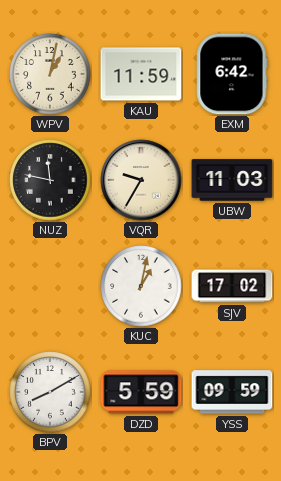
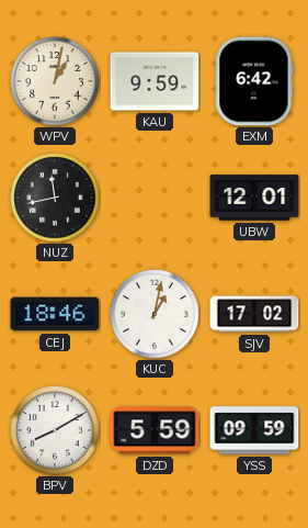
KAU: 11:59 -> 9:59
NUZ: 11:47 -> 11:43
VQR: 9:35 -> none
UBW: 11:03 -> 12:01
CEJ: none -> 18:46
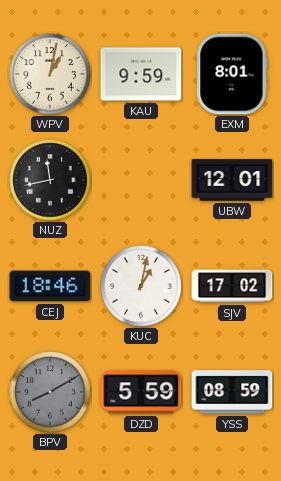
EXM: 6:42 -> 8:01
BPV dial: white -> grey
YSS: 09:59 -> 08:59
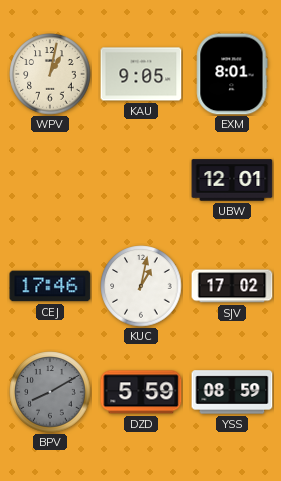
KAU: 9:59 -> 9:05
NUZ: 11:43 -> none
CEJ: 18:46 -> 17:46
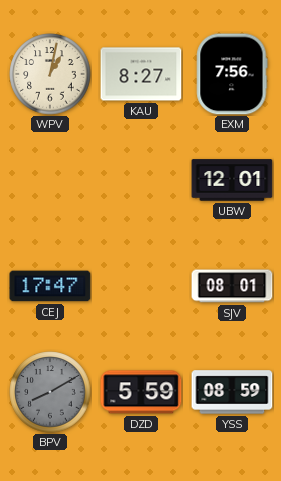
KAU: 9:05 -> 8:27
EXM: 8:01 -> 7:56
CEJ: 17:46 -> 17:47
KUC: 1:02 -> none
SJV: 17:02 -> 08:01
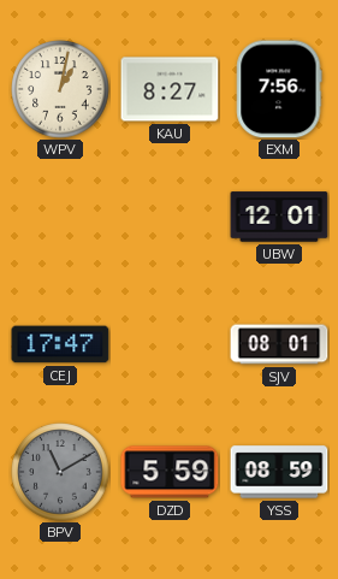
BPV: 8:10 -> 11:10
